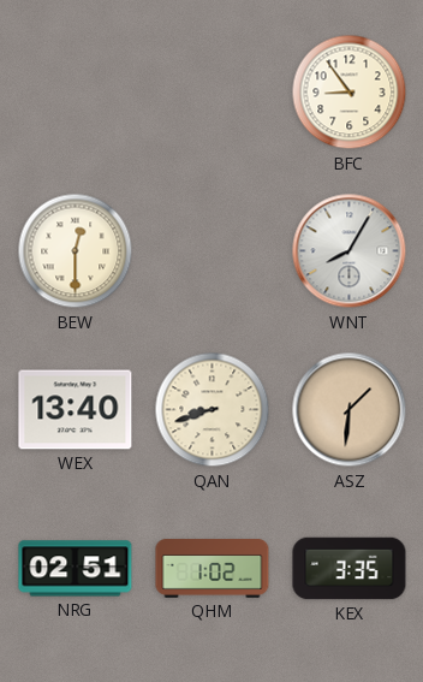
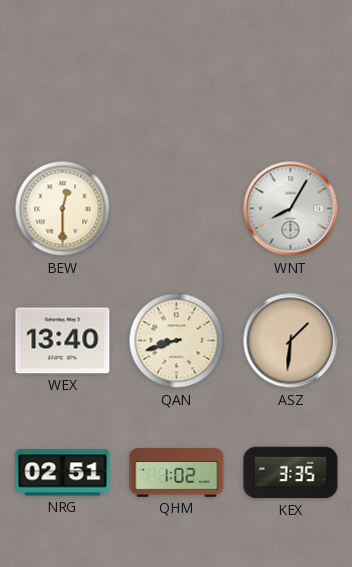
BFC: 8:54 -> none
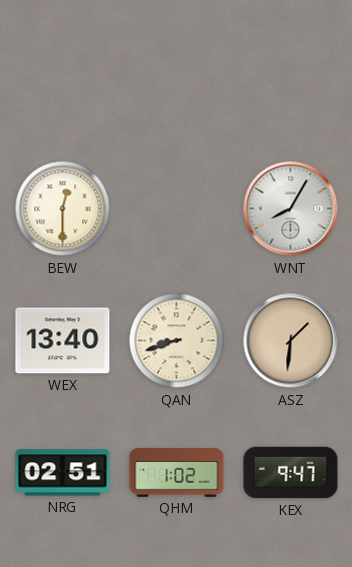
KEX: 3:35 -> 9:47
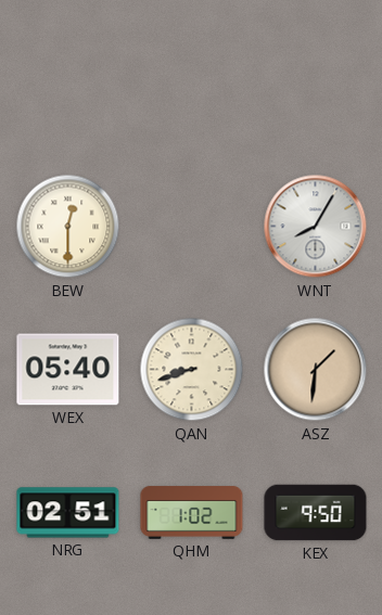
WEX: 13:40 -> 05:40
KEX: 9:47 -> 9:50
